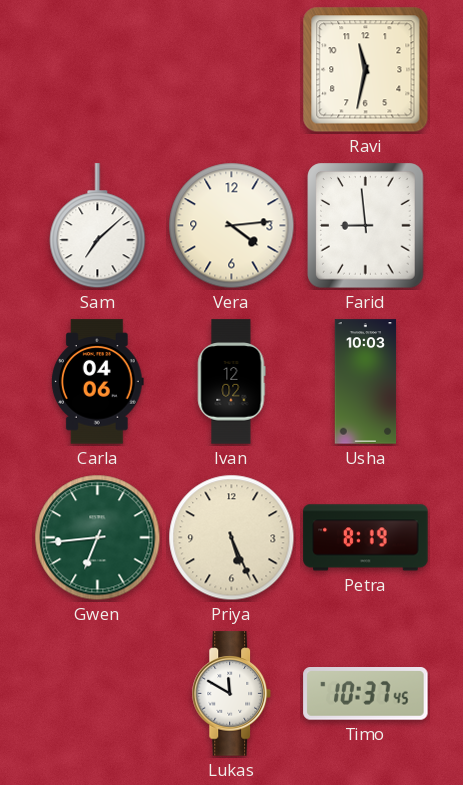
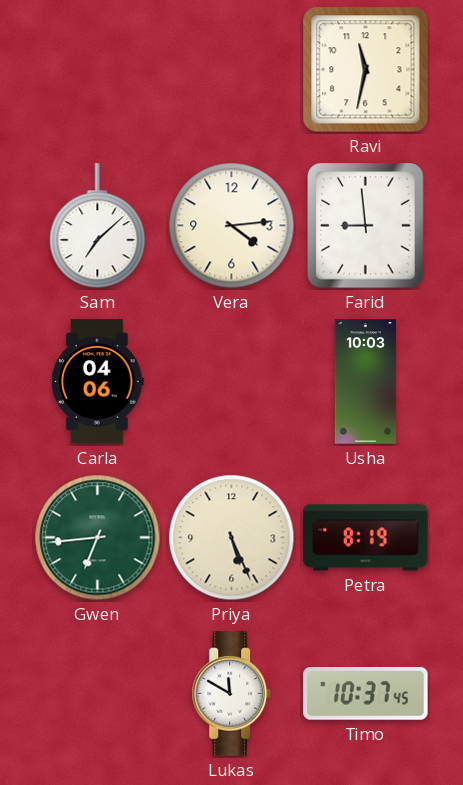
Ivan: 12:02 -> none
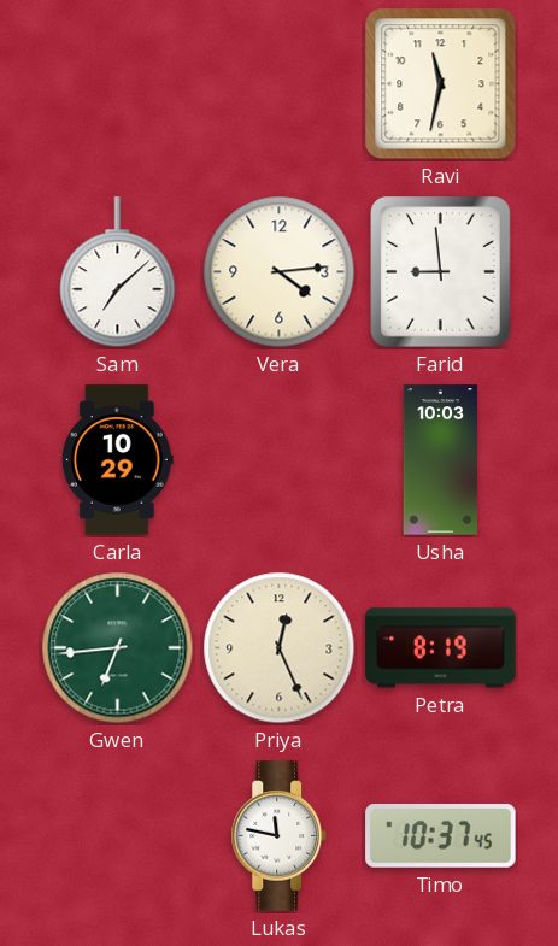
Carla: 04:06 -> 10:29
Priya: 5:26 -> 12:26
Lukas: 11:50 -> 11:47
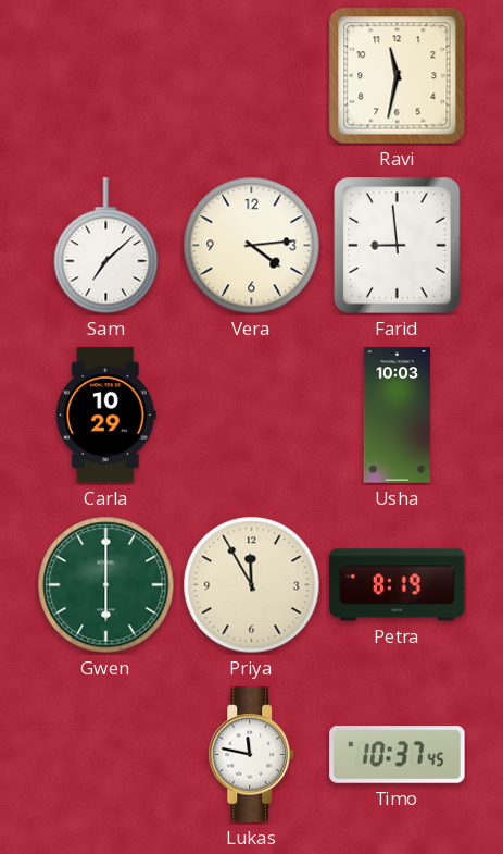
Gwen: 6:44 -> 6:00
Priya: 12:26 -> 11:55
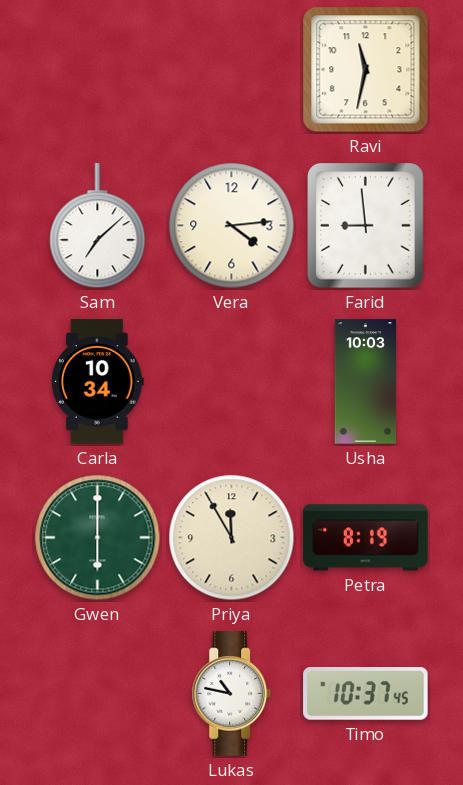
Carla: 10:29 -> 10:34
Lukas: 11:47 -> 10:47
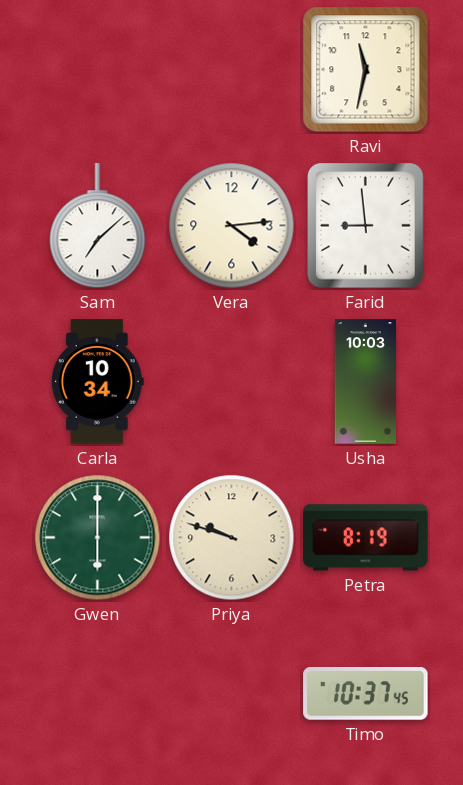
Priya: 11:55 -> 9:48
Lukas: 10:47 -> none
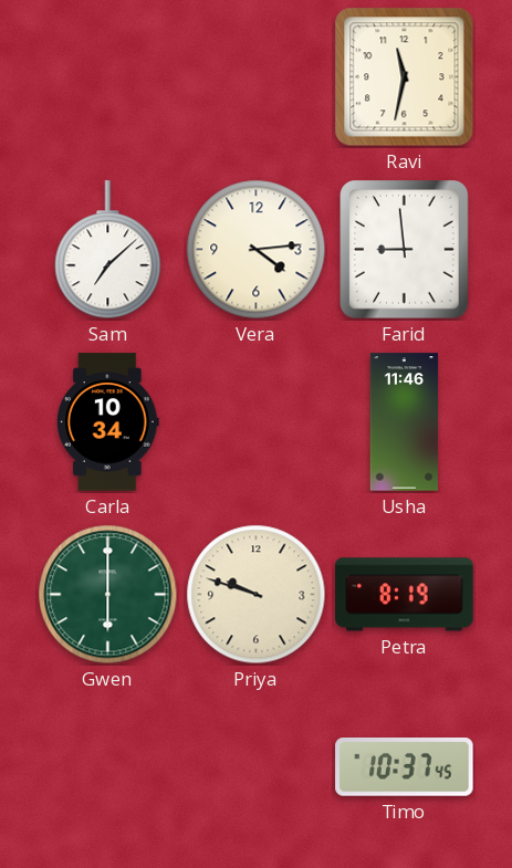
Usha: 10:03 -> 11:46
